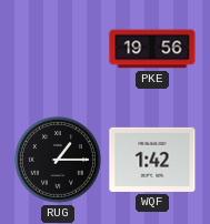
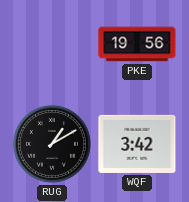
RUG: 1:15 -> 1:10
WQF: 1:42 -> 3:42
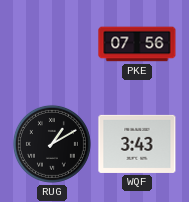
PKE: 19:56 -> 07:56
WQF: 3:42 -> 3:43
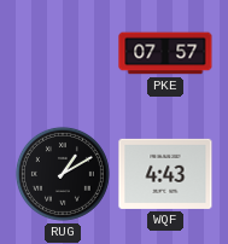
PKE: 07:56 -> 07:57
WQF: 3:43 -> 4:43
